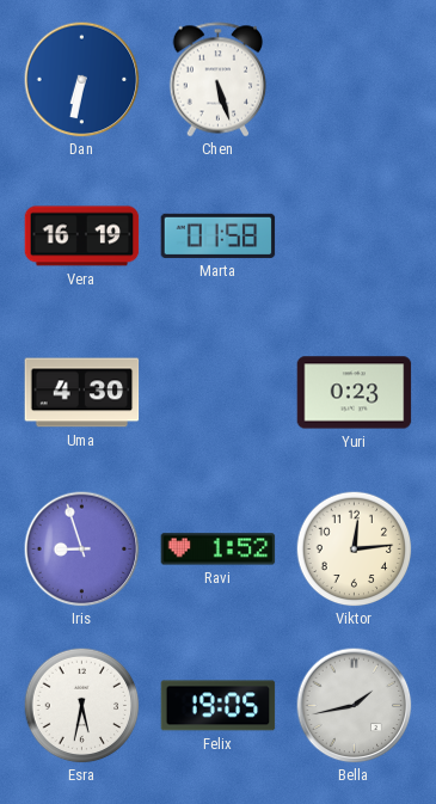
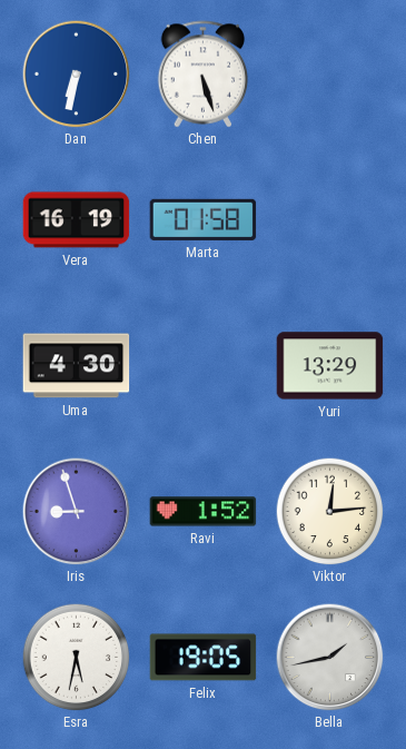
Yuri: 0:23 -> 13:29
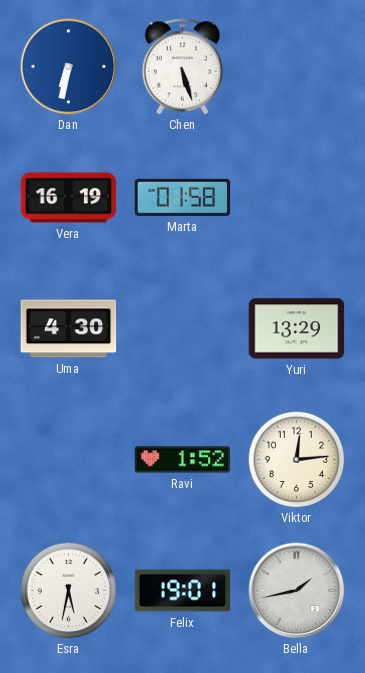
Iris: 8:57 -> none
Felix: 19:05 -> 19:01
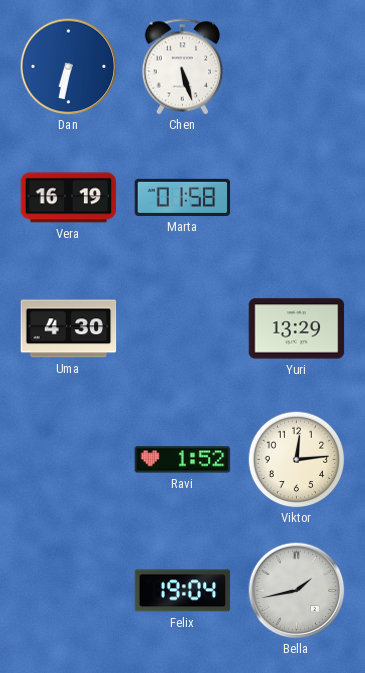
Esra: 5:32 -> none
Felix: 19:01 -> 19:04
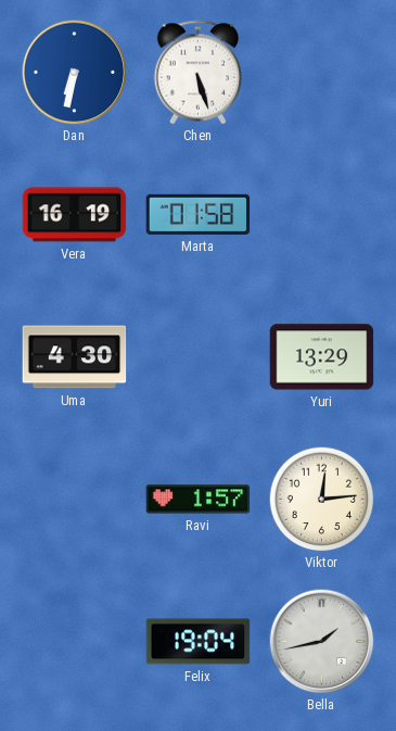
Ravi: 1:52 -> 1:57
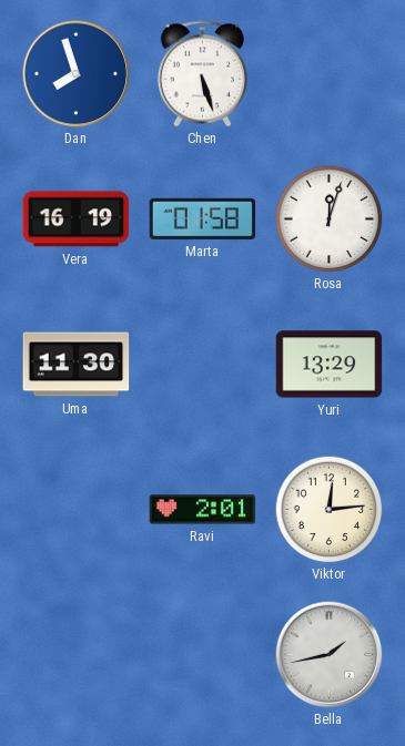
Dan: 6:32 -> 7:57
Rosa: none -> 12:03
Uma: 4:30 -> 11:30
Ravi: 1:57 -> 2:01
Felix: 19:04 -> none
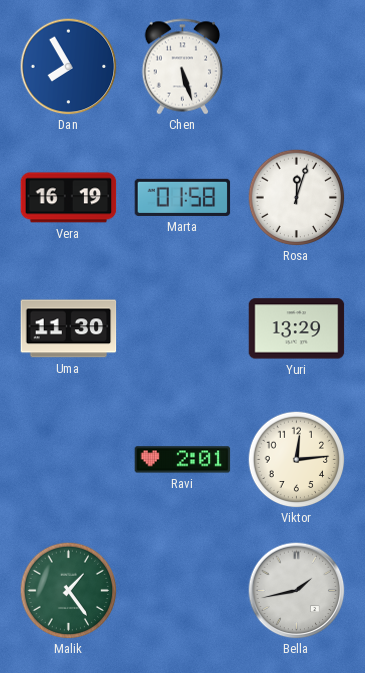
Dan: 7:57 -> 7:55
Malik: none -> 1:24
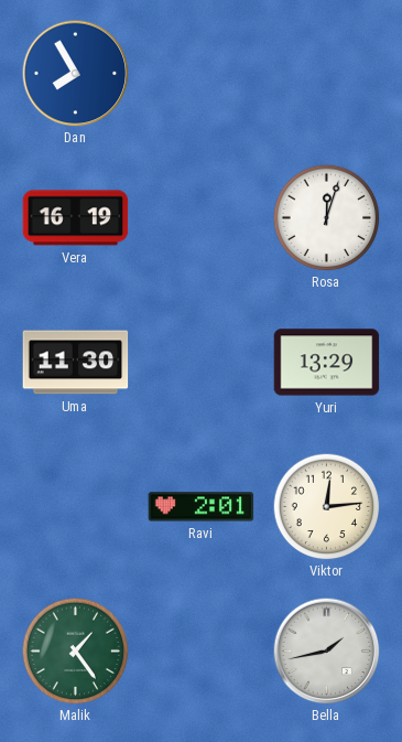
Chen: 5:27 -> none
Marta: 01:58 -> none
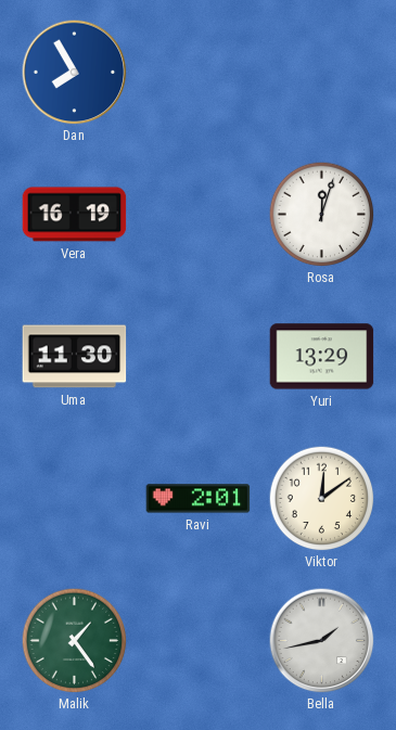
Viktor: 12:14 -> 12:09
